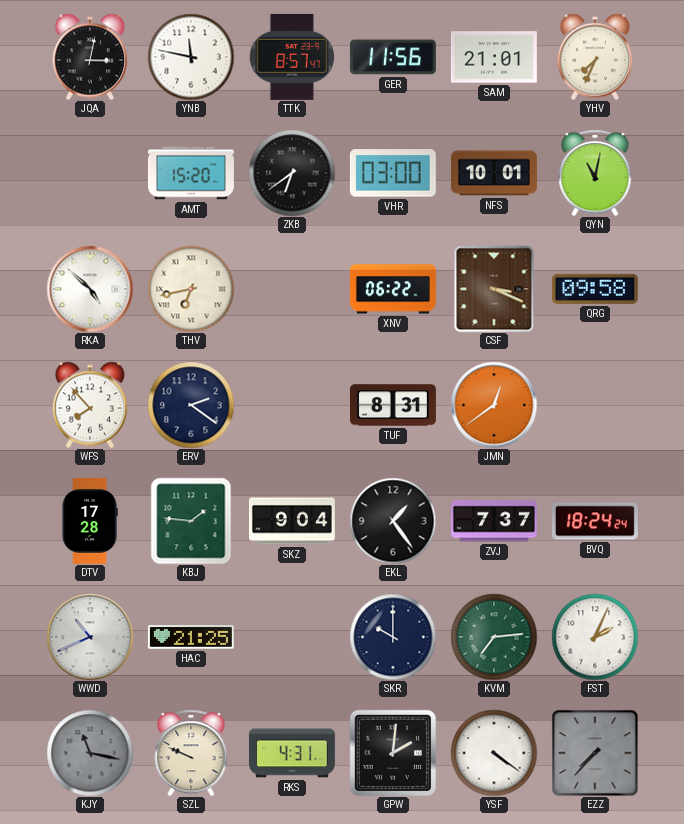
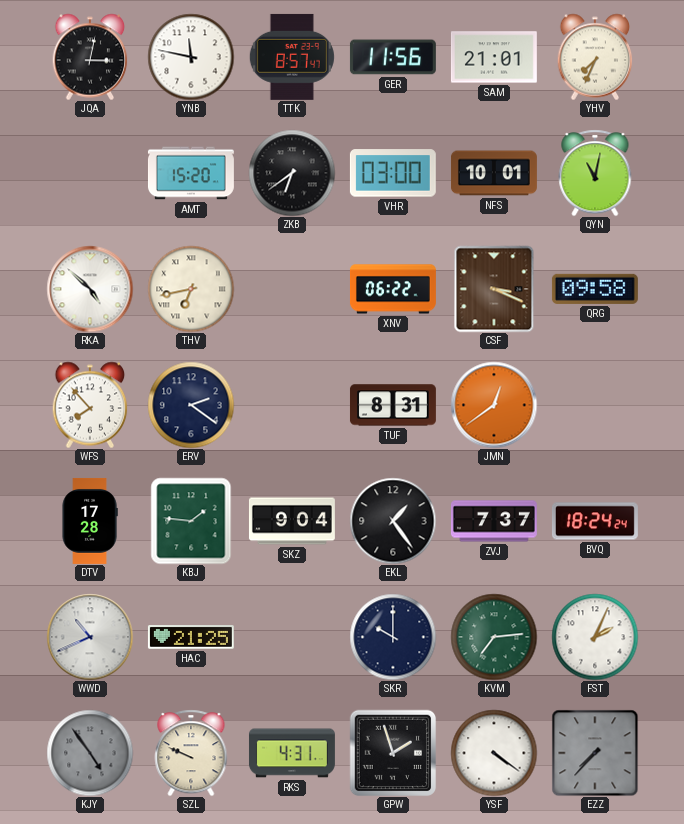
KJY: 11:17 -> 4:54
GPW: 2:01 -> 1:57
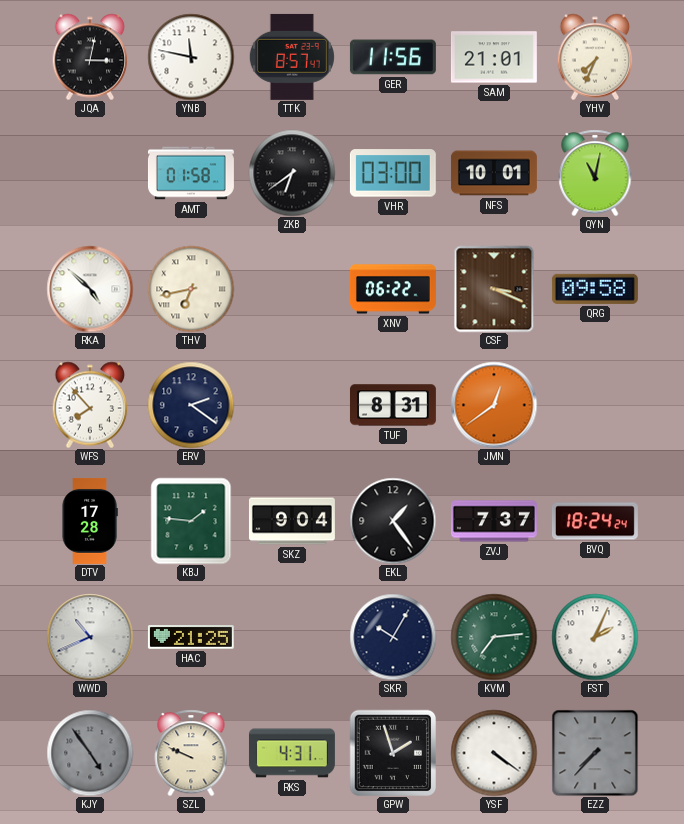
AMT: 15:20 -> 01:58
SKR: 10:00 -> 10:05
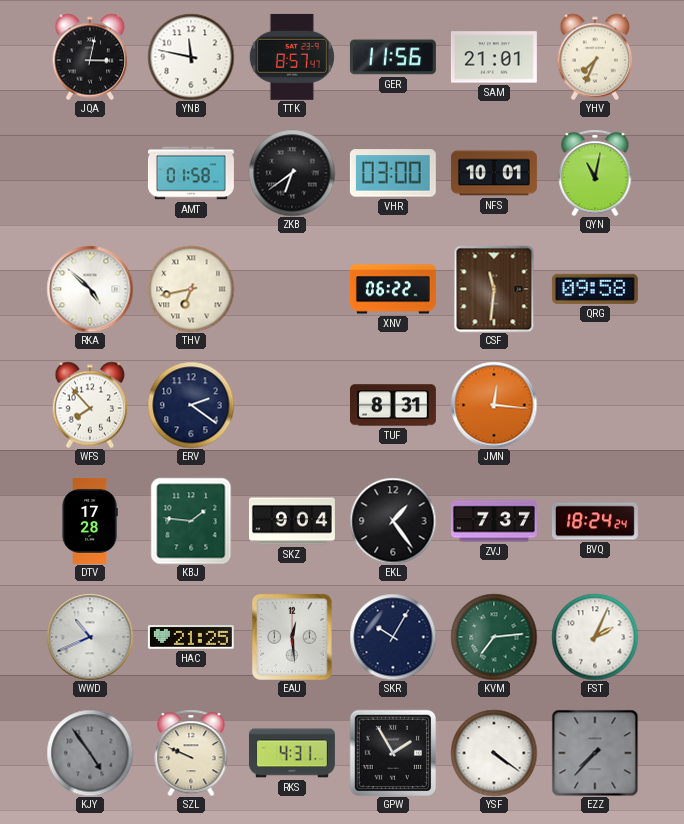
CSF: 3:19 -> 11:31
JMN: 12:39 -> 12:16
EAU: none -> 12:29
GPW: 1:57 -> 1:55
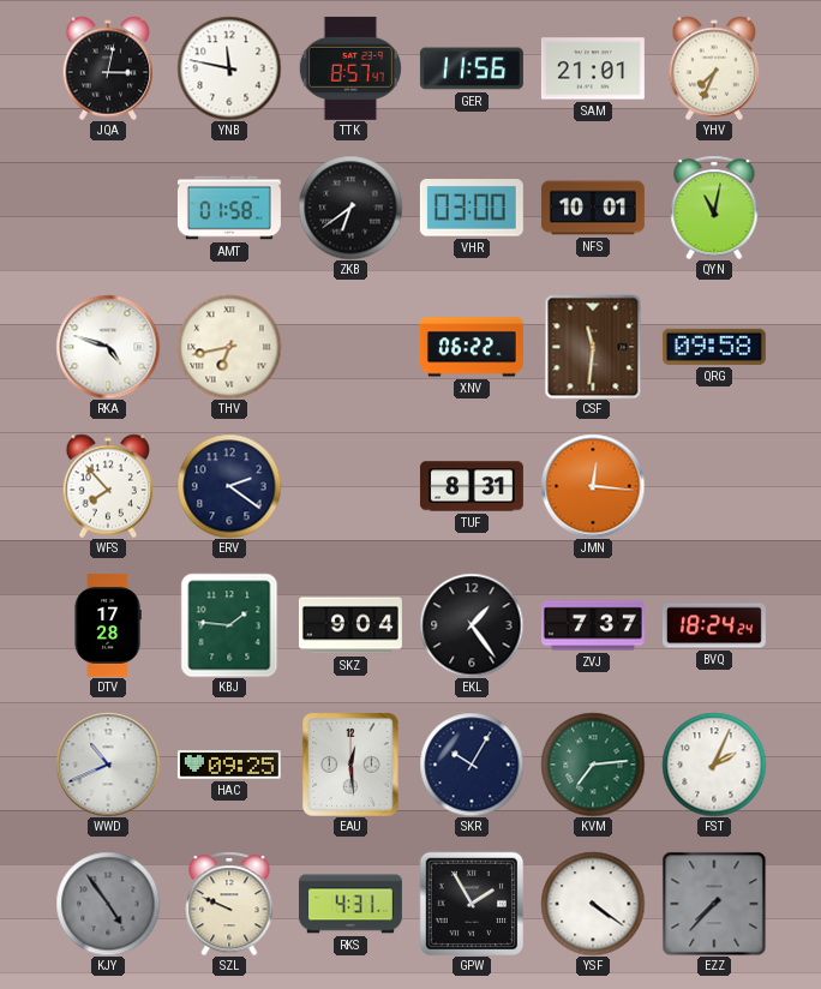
RKA: 4:52 -> 4:48
HAC: 21:25 -> 09:25
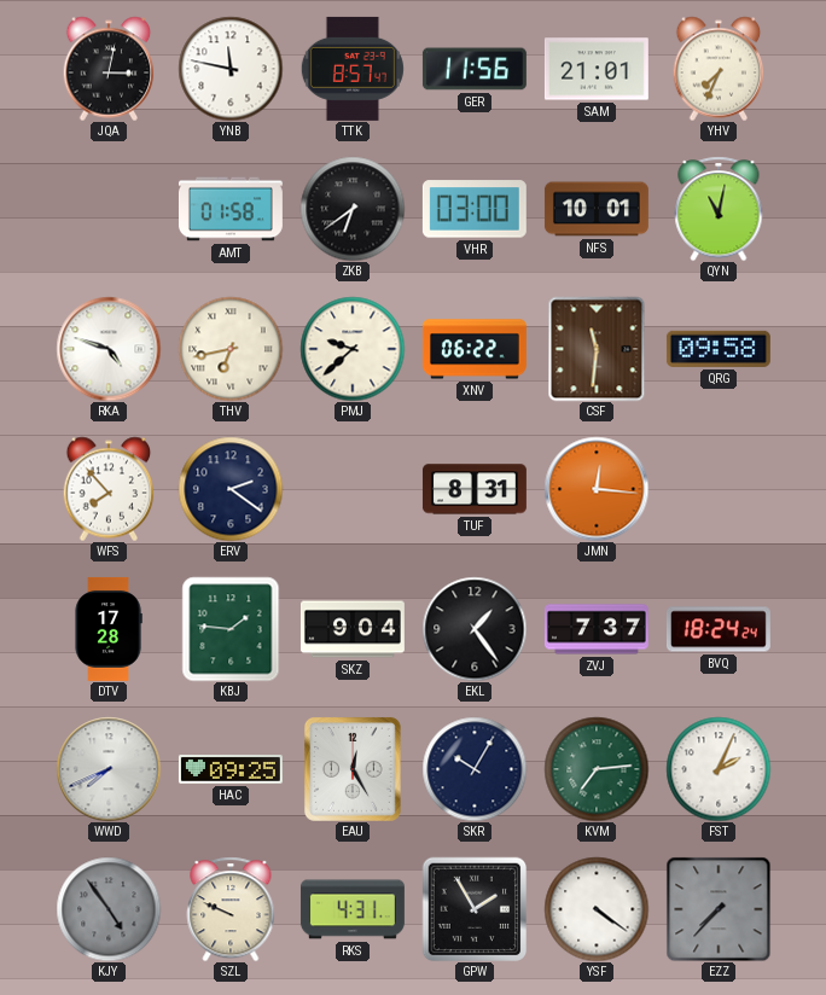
PMJ: none -> 9:38
WWD: 10:41 -> 7:41
EAU: 12:29 -> 12:25
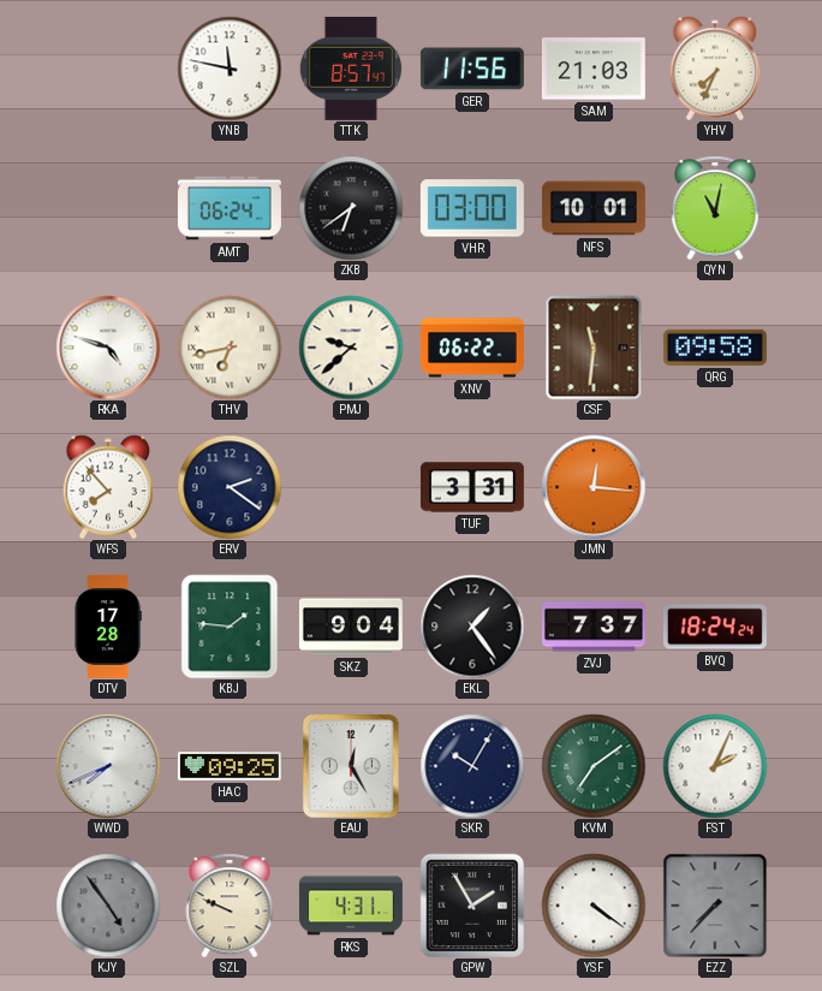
JQA: 3:02 -> none
SAM: 21:01 -> 21:03
AMT: 01:58 -> 06:24
TUF: 8:31 -> 3:31
KVM: 7:14 -> 7:09
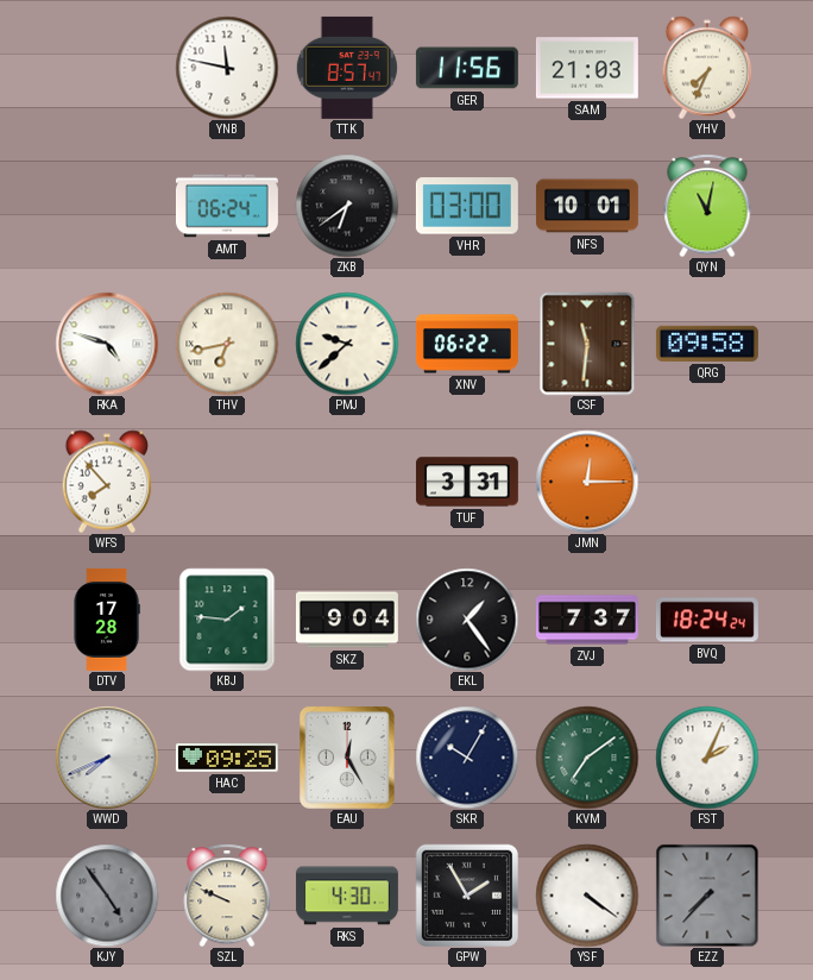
ERV: 2:21 -> none
JMN: 12:16 -> 12:15
RKS: 4:31 -> 4:30
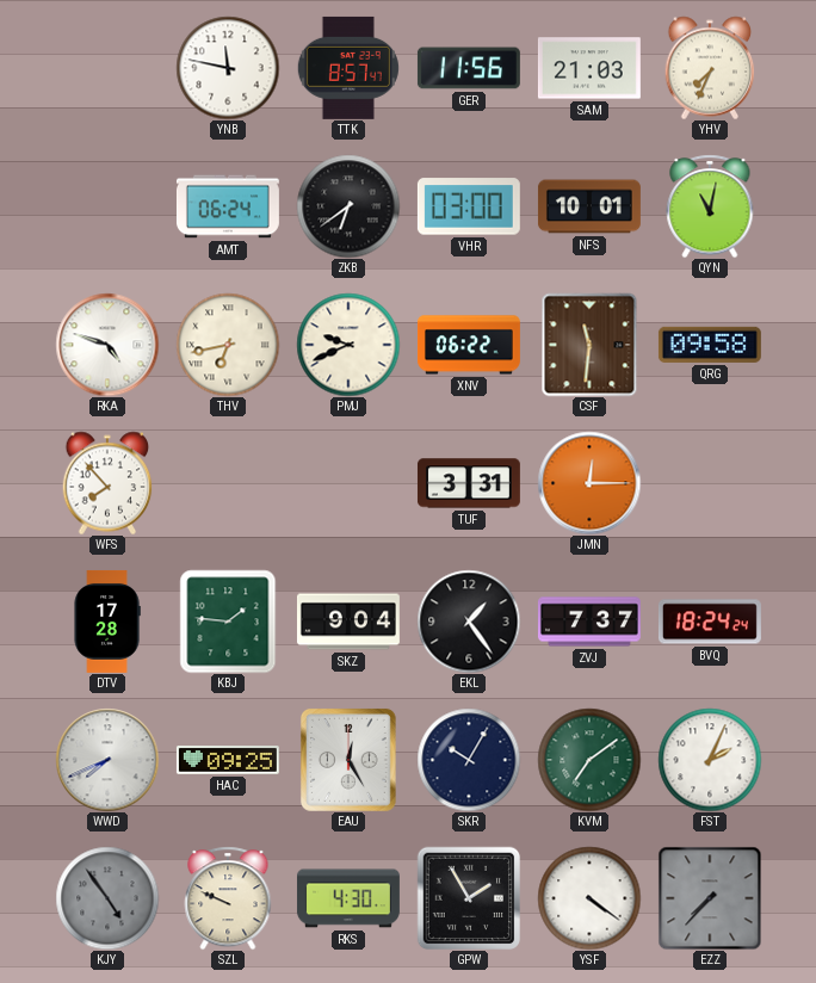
PMJ: 9:38 -> 9:41
